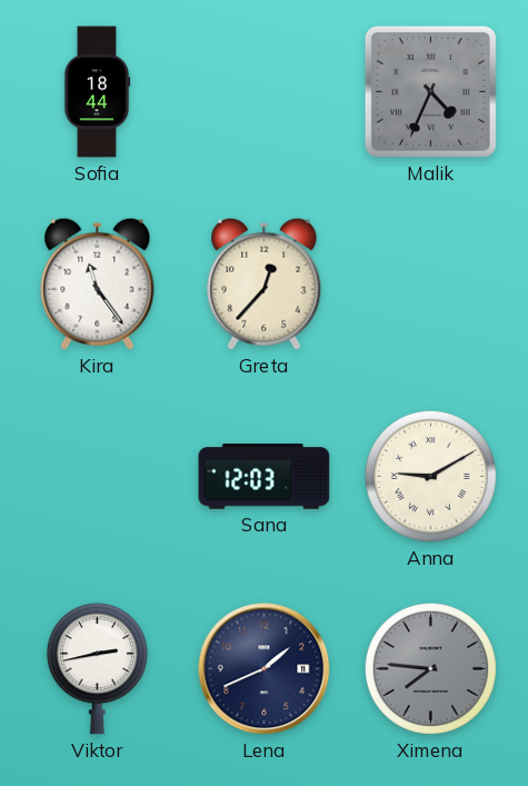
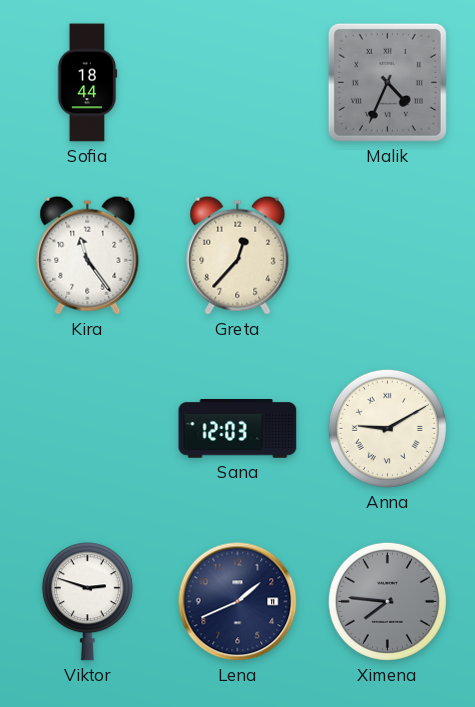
Viktor: 2:43 -> 2:48
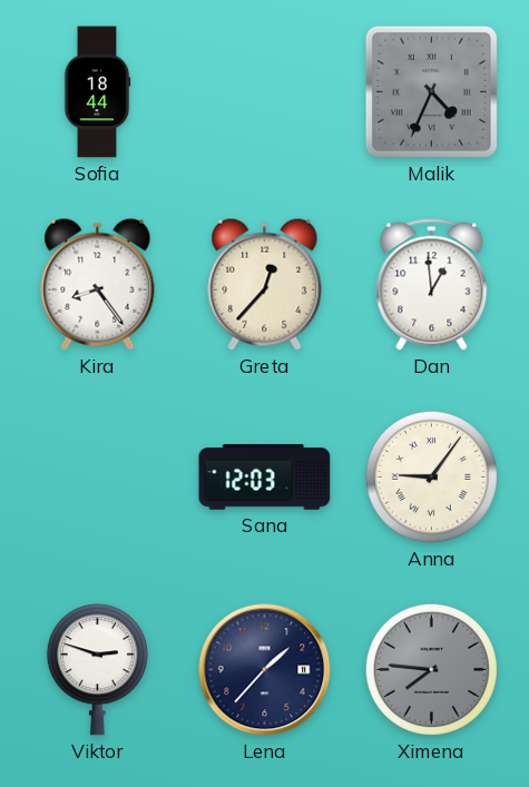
Kira: 11:24 -> 8:24
Dan: none -> 12:59
Anna: 9:10 -> 9:06
Lena: 1:41 -> 1:37
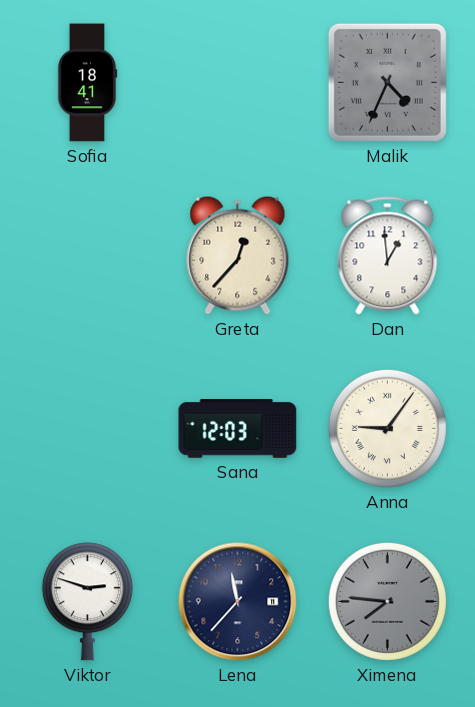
Sofia: 18:44 -> 18:41
Kira: 8:24 -> none
Lena: 1:37 -> 11:37
